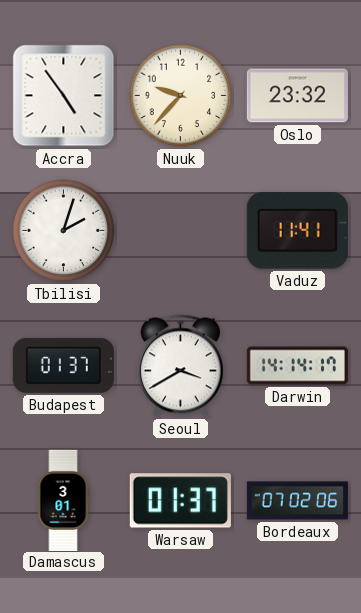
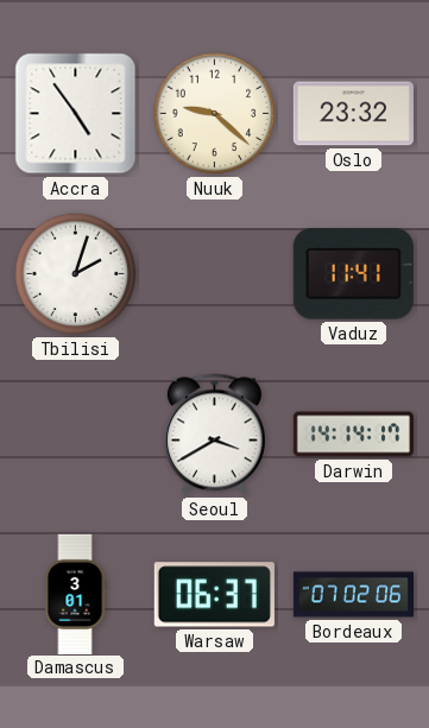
Nuuk: 9:37 -> 9:22
Budapest: 01:37 -> none
Warsaw: 01:37 -> 06:37
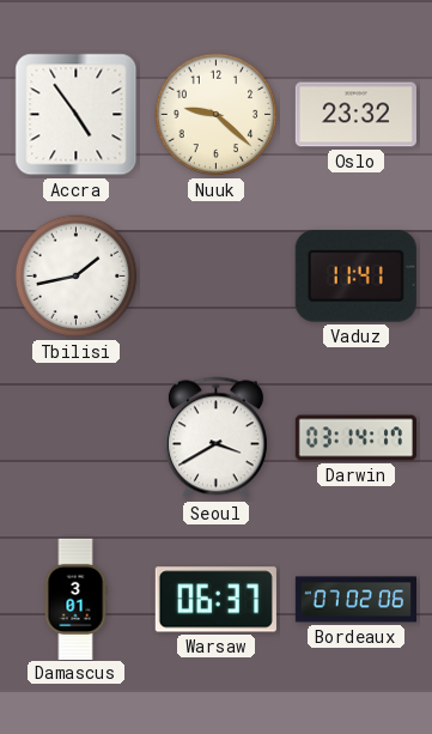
Tbilisi: 2:03 -> 1:43
Darwin: 14:14 -> 03:14
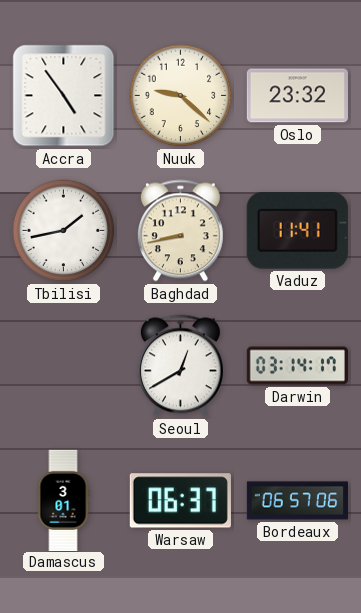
Baghdad: none -> 8:43
Seoul: 3:40 -> 12:40
Bordeaux: 07:02 -> 06:57
